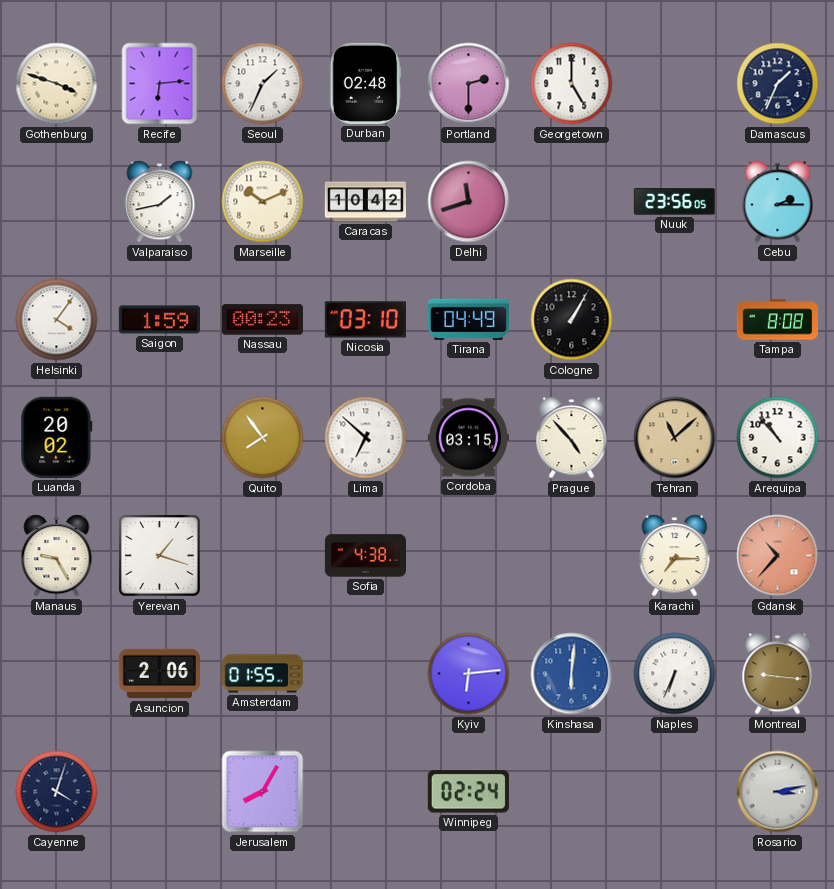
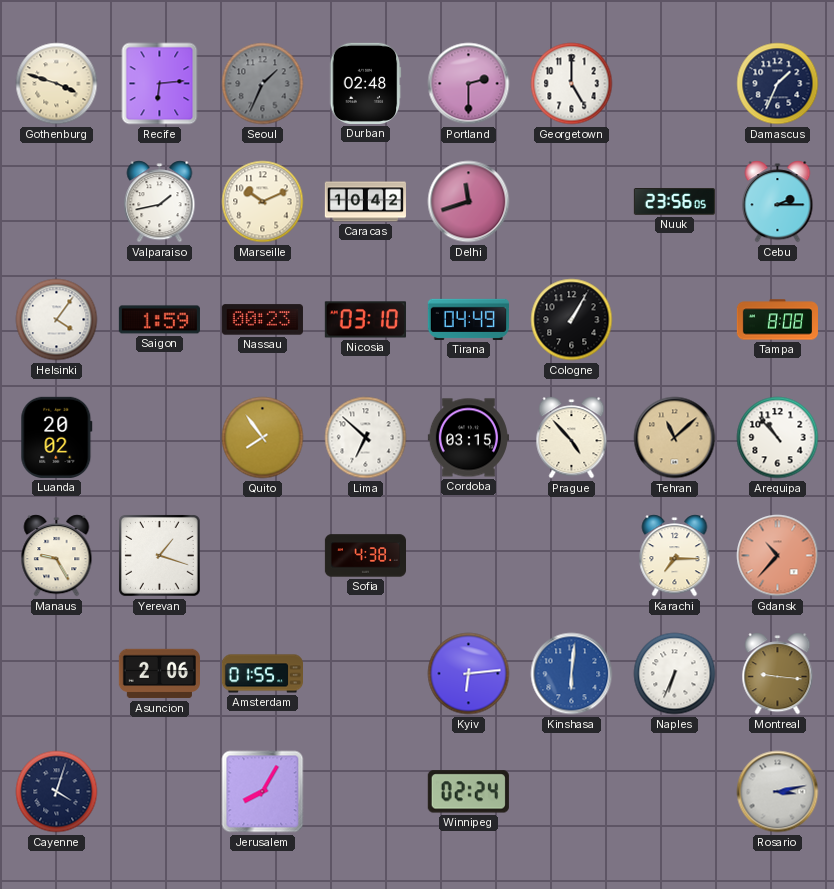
Seoul dial: white -> grey
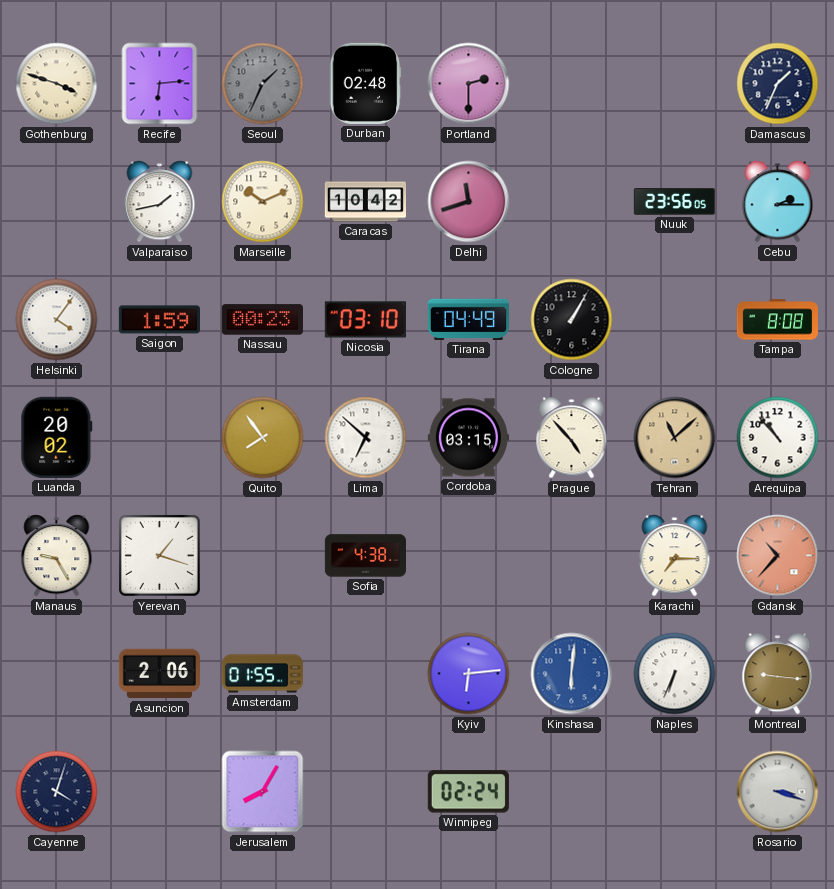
Georgetown: 5:00 -> none
Rosario: 3:13 -> 3:18
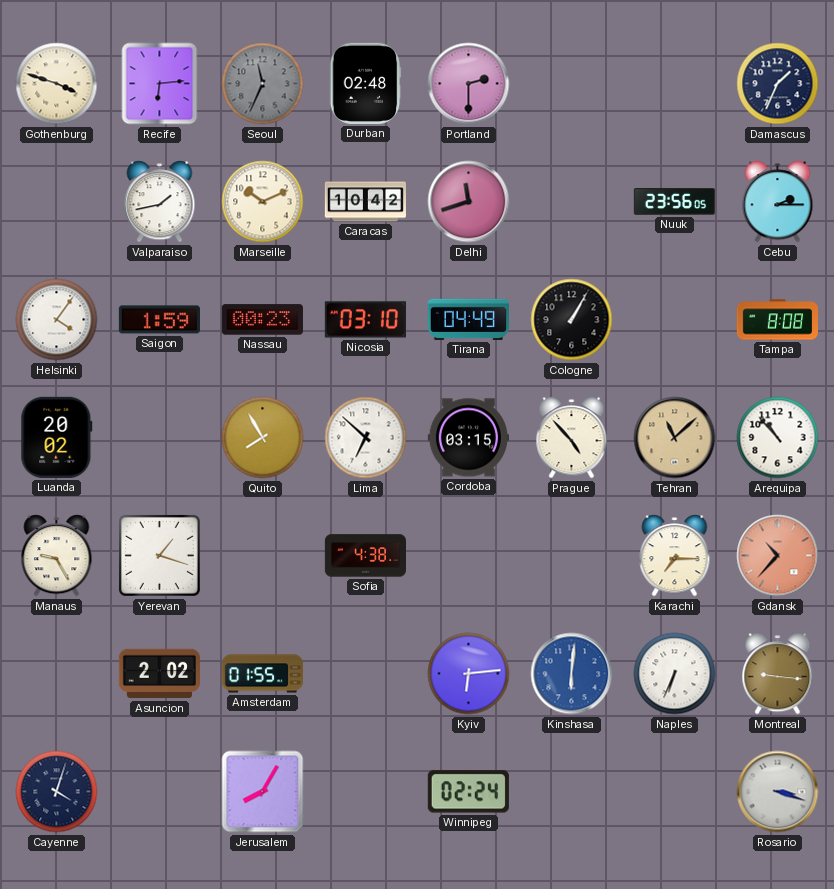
Seoul: 1:34 -> 11:34
Quito: 7:54 -> 7:55
Asuncion: 2:06 -> 2:02
